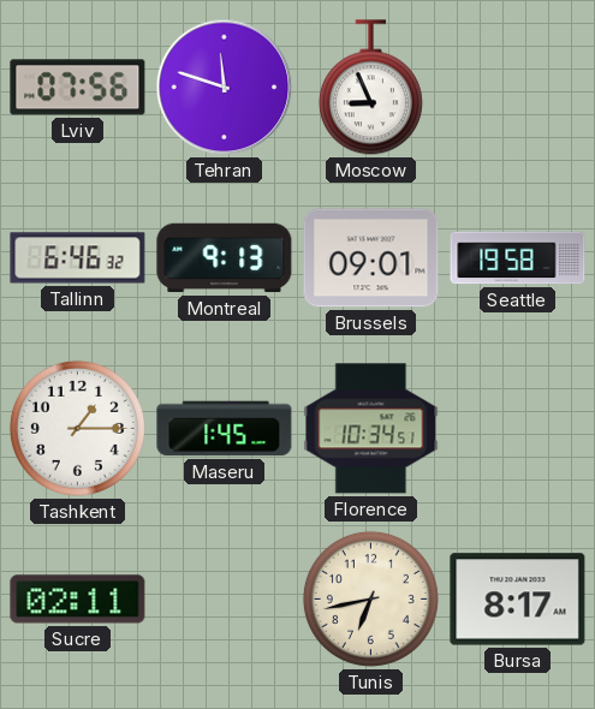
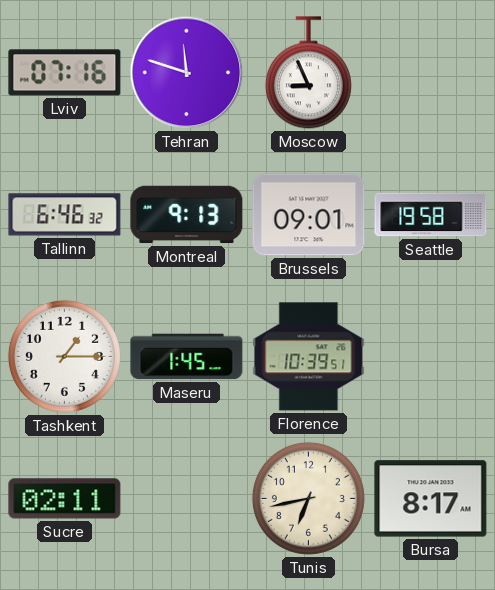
Lviv: 07:56 -> 07:16
Florence: 10:34 -> 10:39
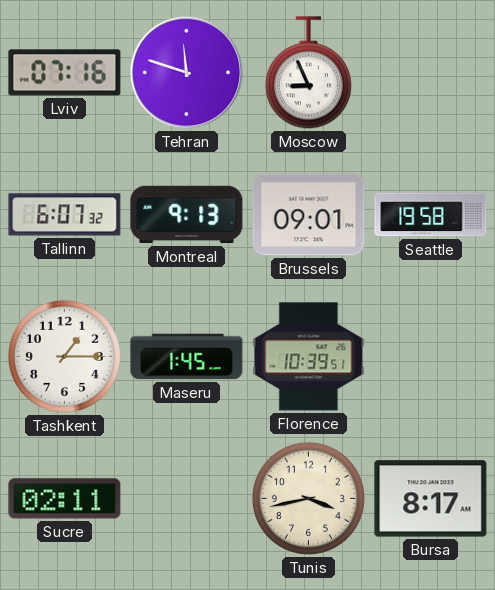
Tallinn: 6:46 -> 6:07
Tunis: 6:43 -> 3:43
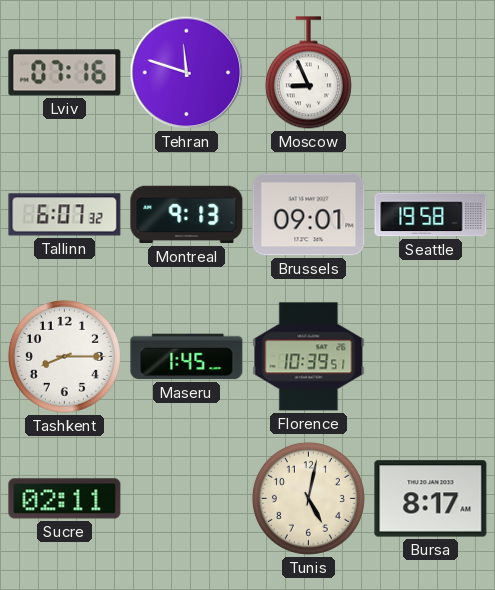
Tashkent: 1:15 -> 8:15
Tunis: 3:43 -> 5:02
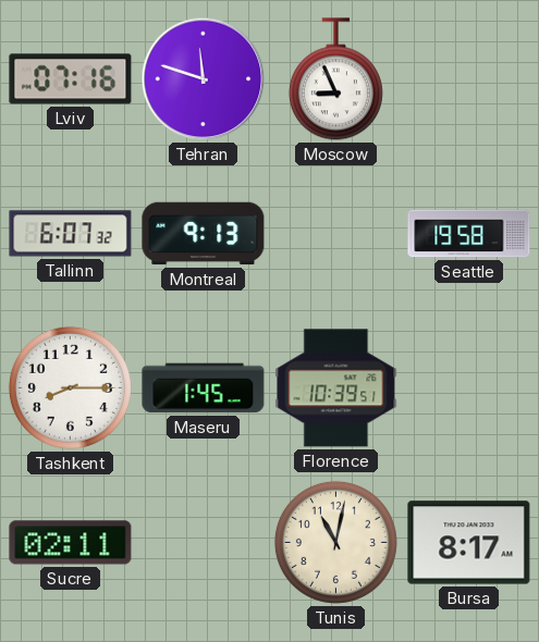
Brussels: 09:01 -> none
Tunis: 5:02 -> 11:02
